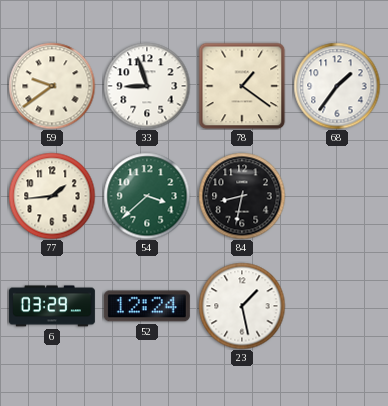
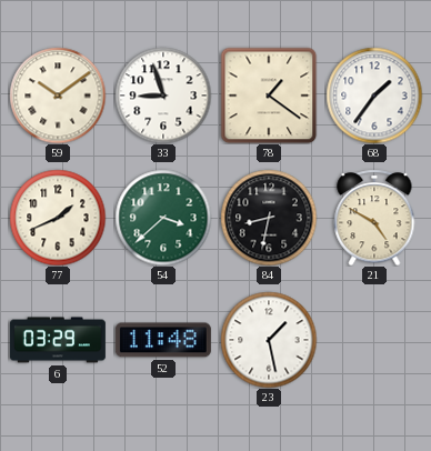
59: 9:39 -> 10:09
77: 1:44 -> 1:41
21: none -> 4:50
52: 12:24 -> 11:48
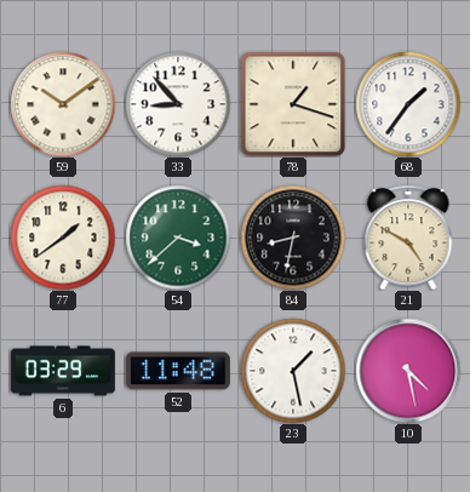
33: 8:57 -> 8:53
78: 1:21 -> 1:18
77: 1:41 -> 1:39
10: none -> 4:28
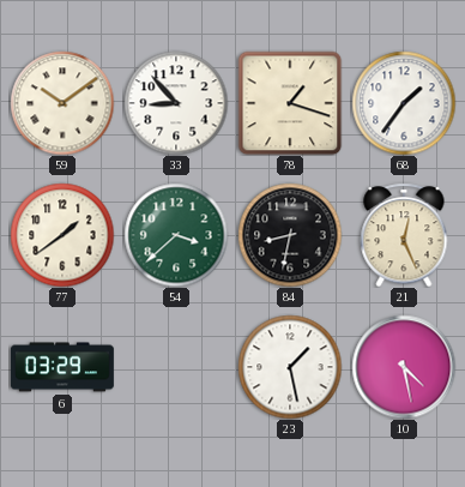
21: 4:50 -> 12:26
52: 11:48 -> none
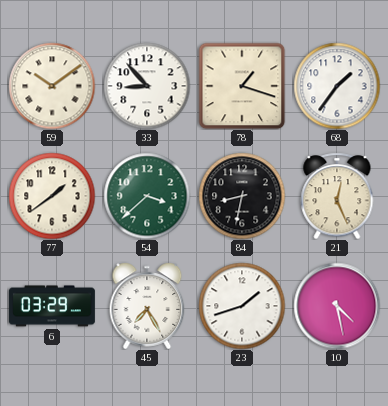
45: none -> 7:25
23: 1:28 -> 1:42
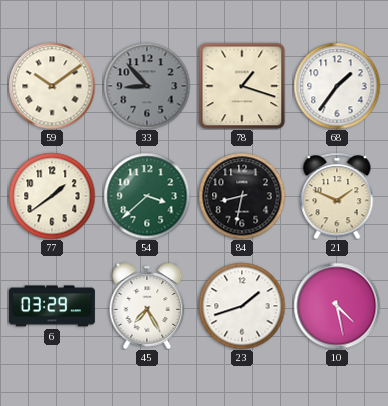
33 dial: white -> grey
21: 12:26 -> 1:49
